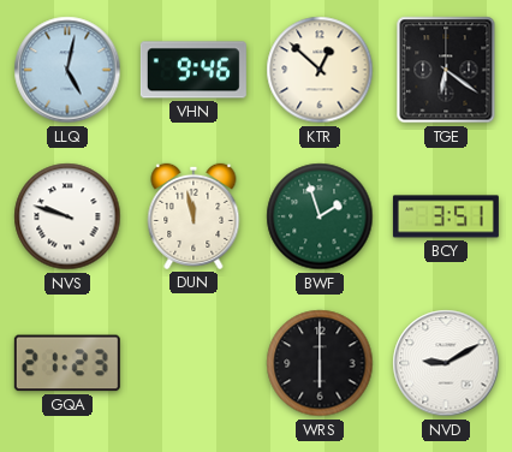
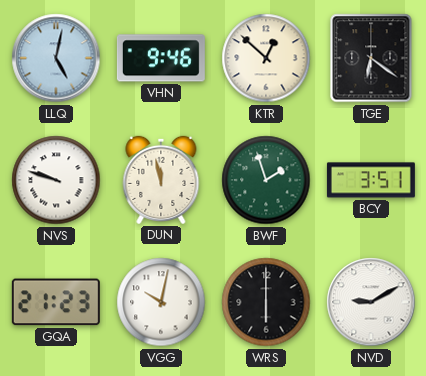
VGG: none -> 10:02
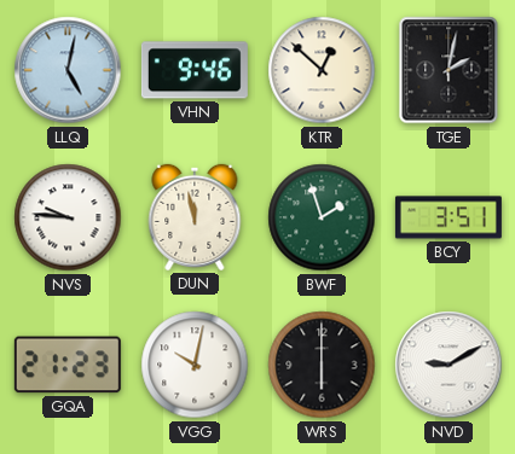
TGE: 6:21 -> 2:02
NVS: 9:48 -> 9:46
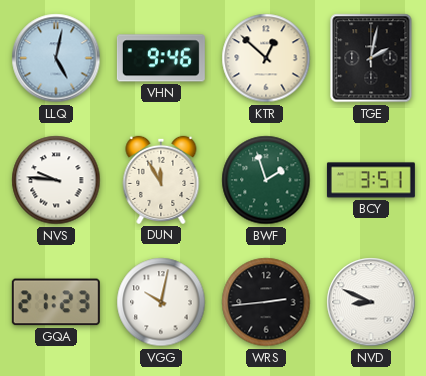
DUN: 11:58 -> 11:55
WRS: 6:00 -> 2:44
NVD: 9:10 -> 8:49
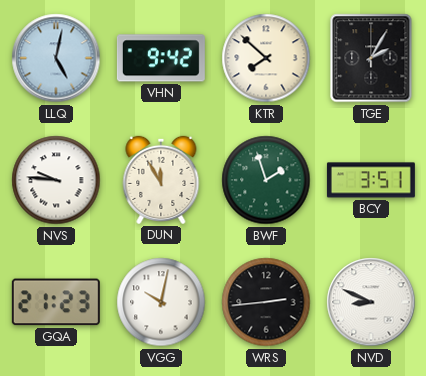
VHN: 9:46 -> 9:42
KTR: 12:52 -> 7:52
TGE: 2:02 -> 2:05
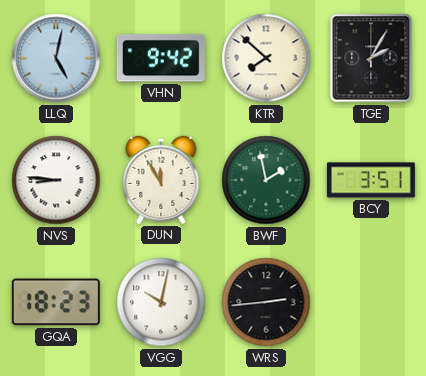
NVS: 9:46 -> 8:46
BWF: 1:57 -> 1:58
GQA: 21:23 -> 18:23
NVD: 8:49 -> none
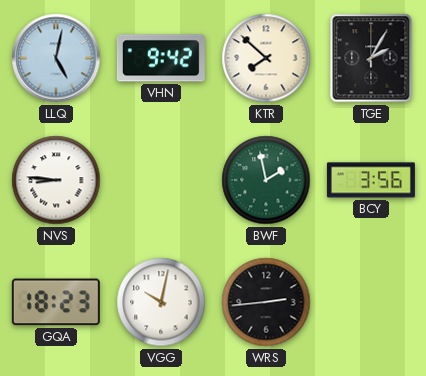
DUN: 11:55 -> none
BCY: 3:51 -> 3:56
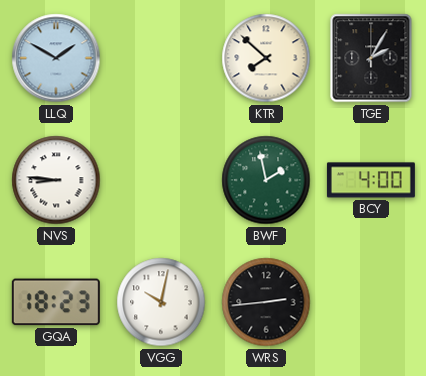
LLQ: 5:02 -> 1:50
VHN: 9:42 -> none
BCY: 3:56 -> 4:00
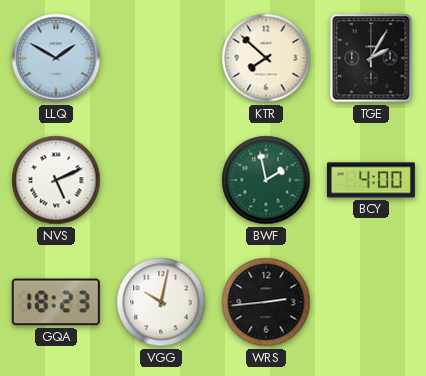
NVS: 8:46 -> 5:11
